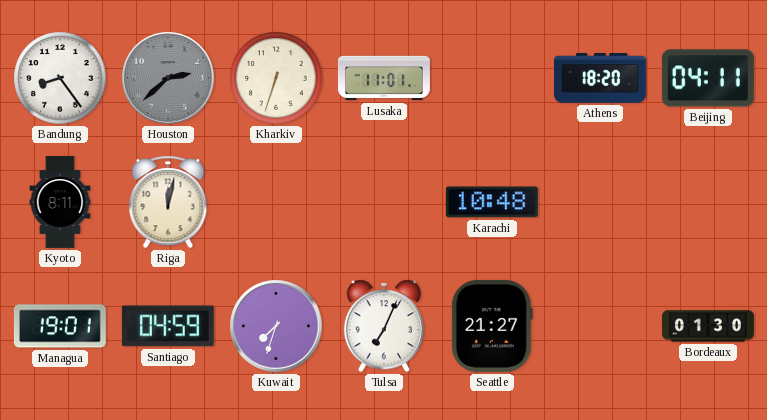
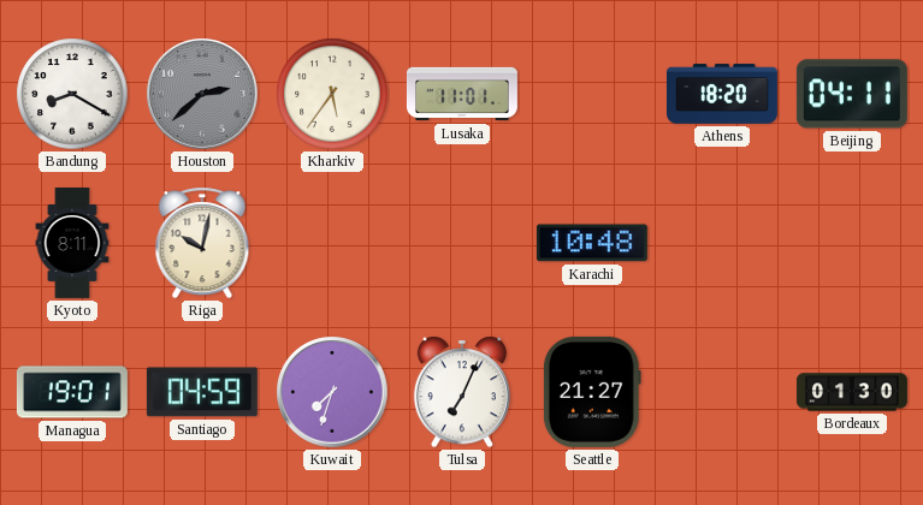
Bandung: 8:24 -> 8:20
Kharkiv: 6:33 -> 5:36
Riga: 12:02 -> 10:02
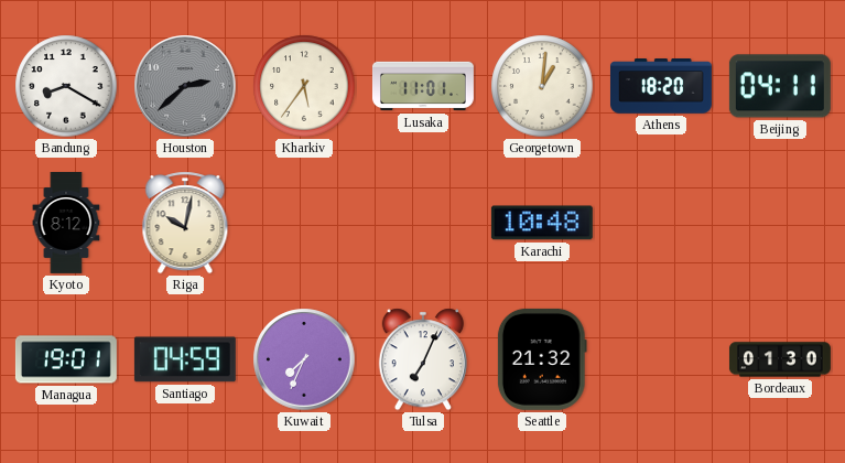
Georgetown: none -> 1:01
Kyoto: 8:11 -> 8:12
Kuwait: 7:33 -> 7:34
Seattle: 21:27 -> 21:32
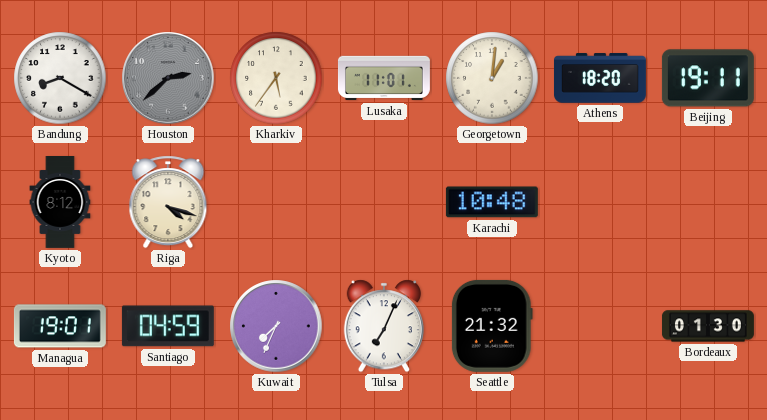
Beijing: 04:11 -> 19:11
Riga: 10:02 -> 4:18
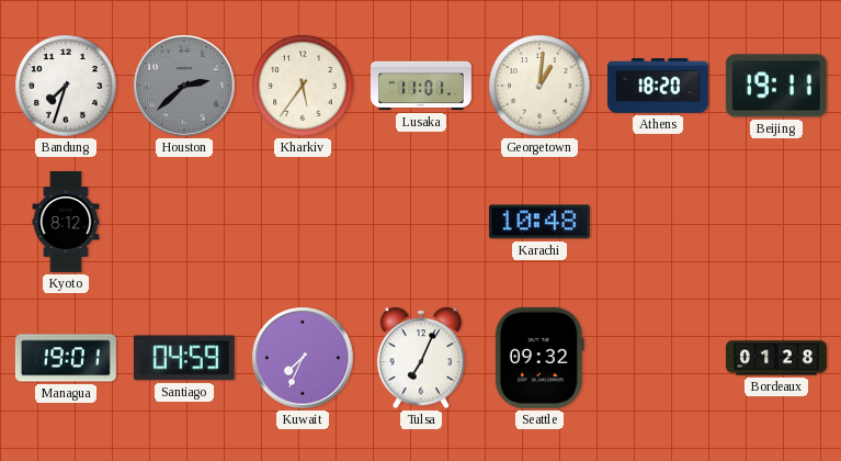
Bandung: 8:20 -> 7:33
Riga: 4:18 -> none
Seattle: 21:32 -> 09:32
Bordeaux: 01:30 -> 01:28
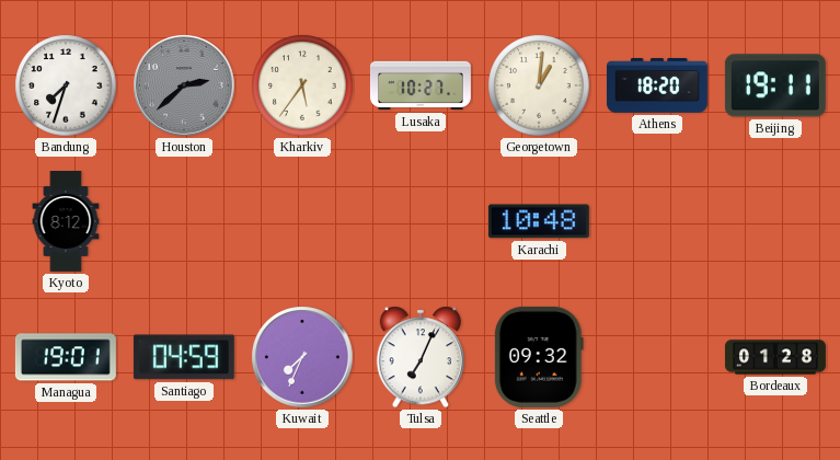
Lusaka: 11:01 -> 10:27
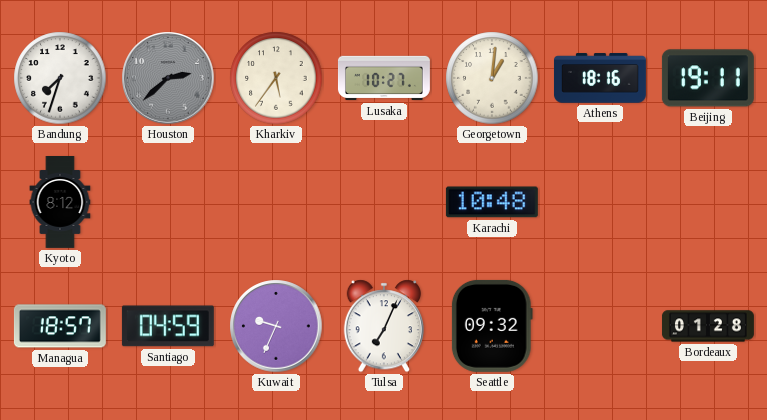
Athens: 18:20 -> 18:16
Managua: 19:01 -> 18:57
Kuwait: 7:34 -> 9:34
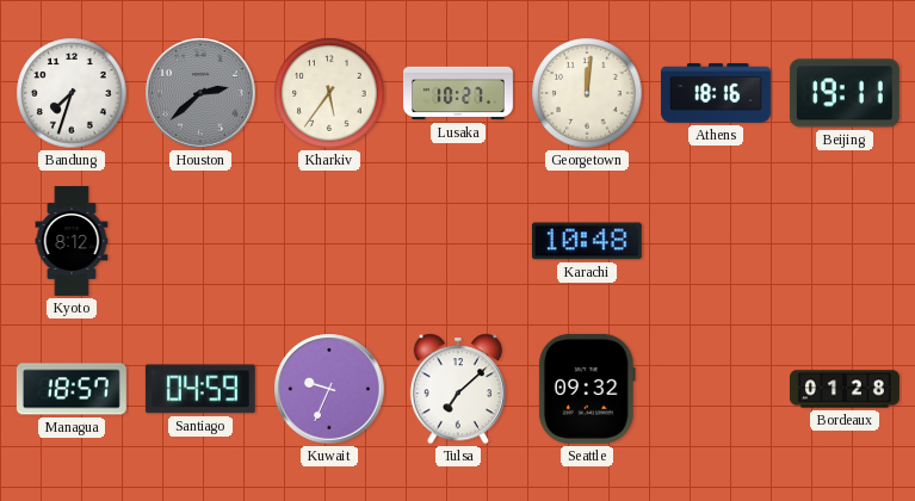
Georgetown: 1:01 -> 12:01
Tulsa: 7:04 -> 7:08
